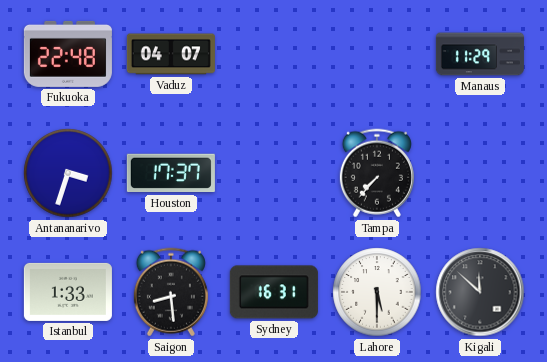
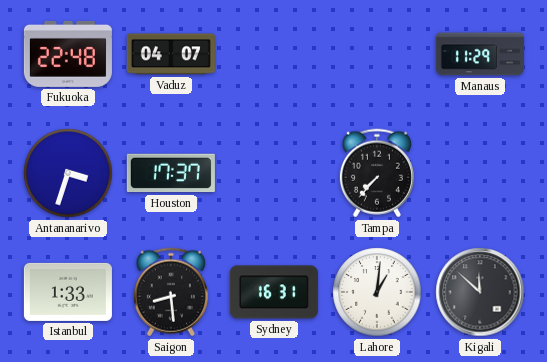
Lahore: 5:30 -> 1:01
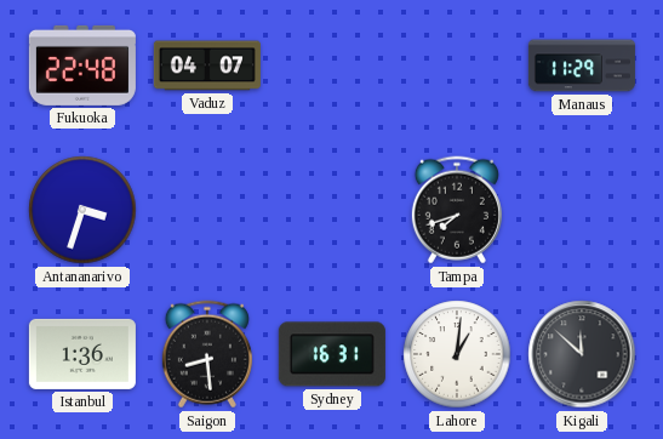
Houston: 17:37 -> none
Tampa: 7:37 -> 7:42
Istanbul: 1:33 -> 1:36
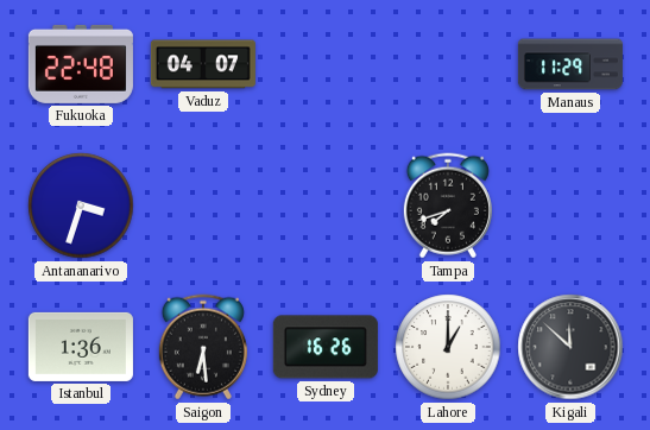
Saigon: 8:29 -> 6:29
Sydney: 16:31 -> 16:26
Lahore: 1:01 -> 1:00
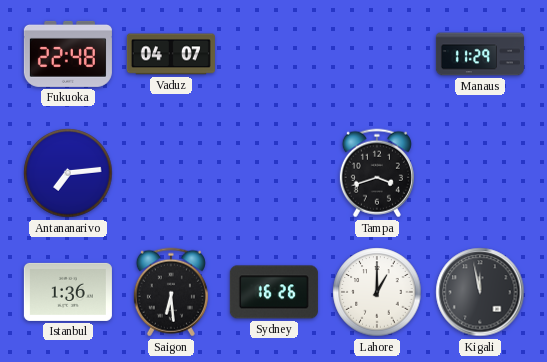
Antananarivo: 3:33 -> 7:14
Tampa: 7:42 -> 3:42
Kigali: 11:52 -> 11:58
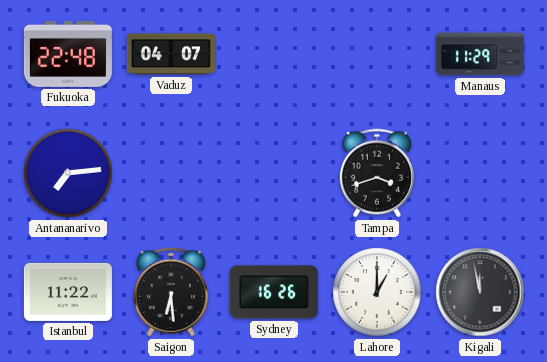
Istanbul: 1:36 -> 11:22
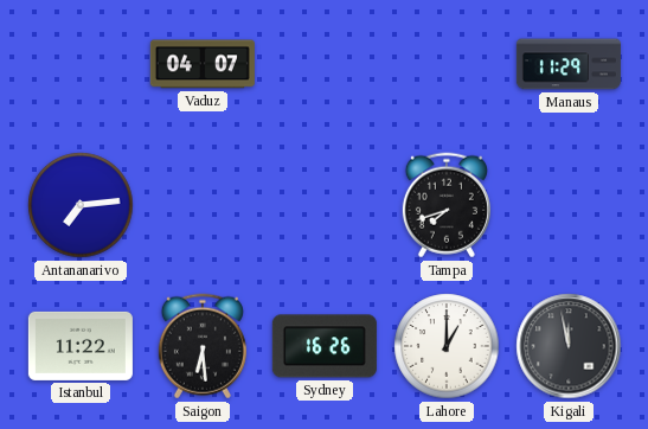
Fukuoka: 22:48 -> none
Tampa: 3:42 -> 7:42
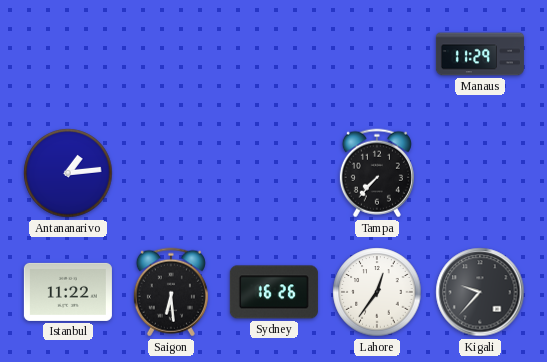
Vaduz: 04:07 -> none
Antananarivo: 7:14 -> 1:14
Tampa: 7:42 -> 7:37
Lahore: 1:00 -> 12:36
Kigali: 11:58 -> 9:37
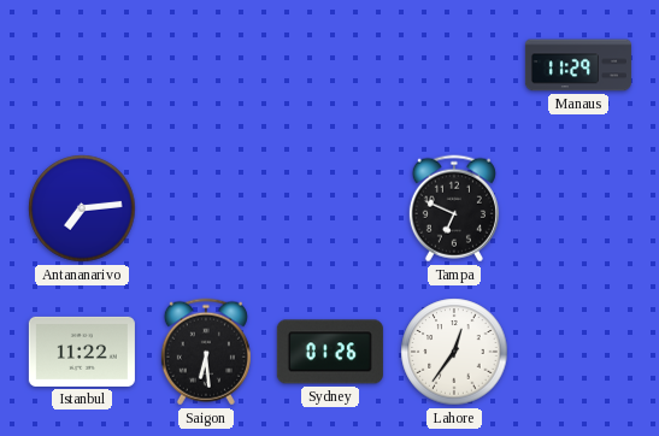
Antananarivo: 1:14 -> 7:14
Tampa: 7:37 -> 6:49
Sydney: 16:26 -> 01:26
Kigali: 9:37 -> none
